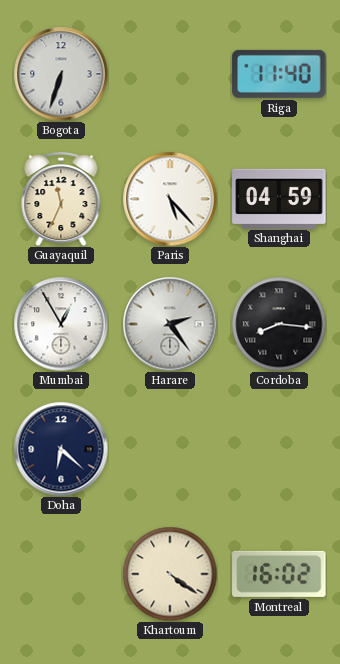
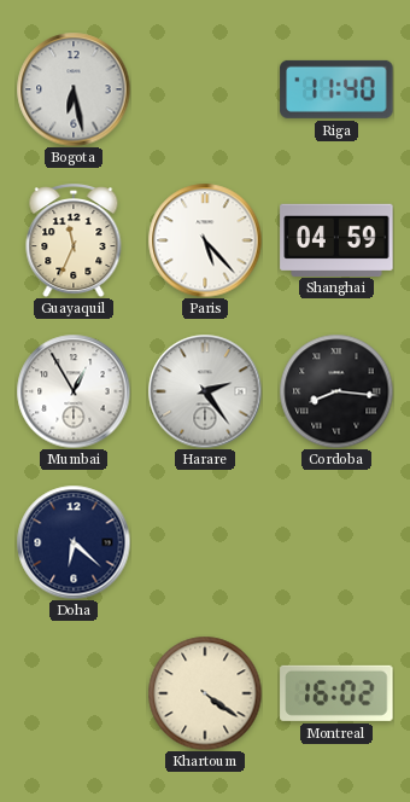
Bogota: 6:33 -> 6:28
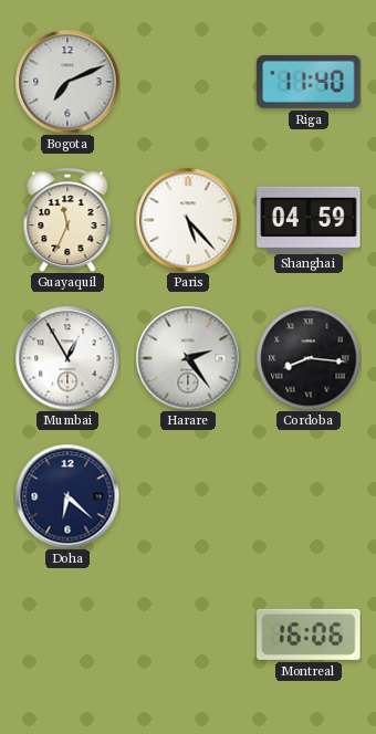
Bogota: 6:28 -> 7:11
Khartoum: 4:21 -> none
Montreal: 16:02 -> 16:06
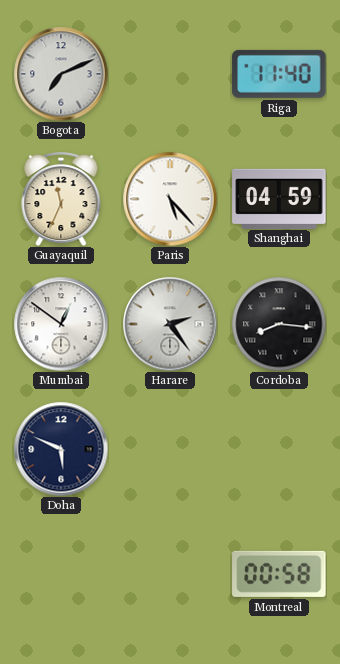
Mumbai: 12:55 -> 12:51
Doha: 6:22 -> 5:49
Montreal: 16:06 -> 00:58
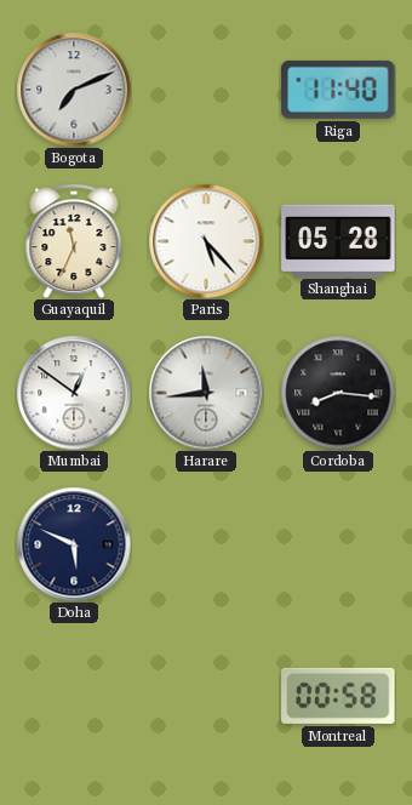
Shanghai: 04:59 -> 05:28
Harare: 2:24 -> 11:44
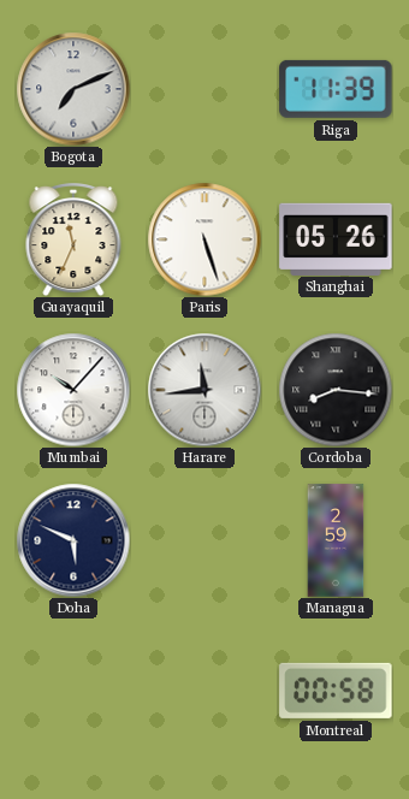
Riga: 11:40 -> 11:39
Paris: 5:23 -> 5:27
Shanghai: 05:28 -> 05:26
Mumbai: 12:51 -> 10:07
Managua: none -> 2:59
